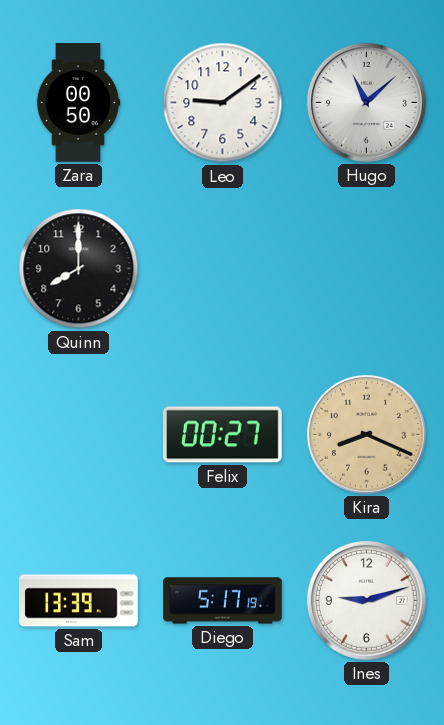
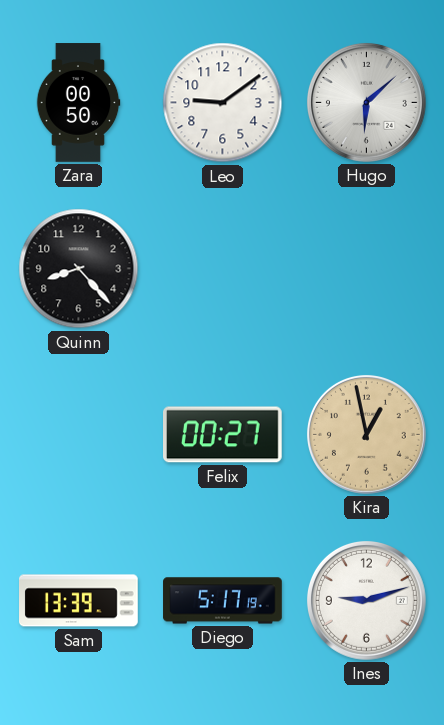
Hugo: 11:08 -> 6:08
Quinn: 8:00 -> 8:23
Kira: 8:19 -> 12:58
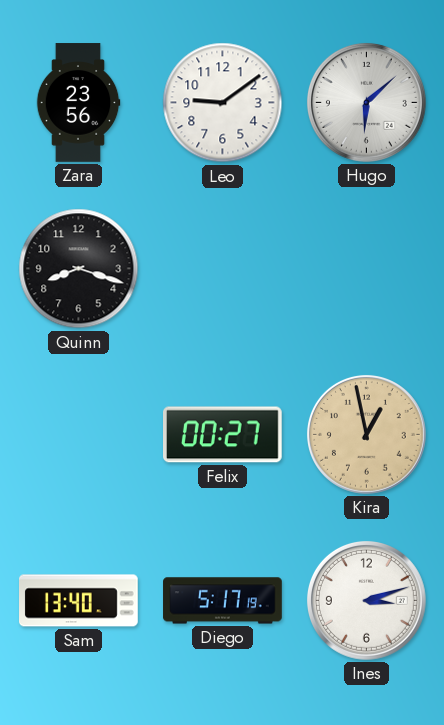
Zara: 00:50 -> 23:56
Quinn: 8:23 -> 8:18
Sam: 13:39 -> 13:40
Ines: 9:12 -> 3:12
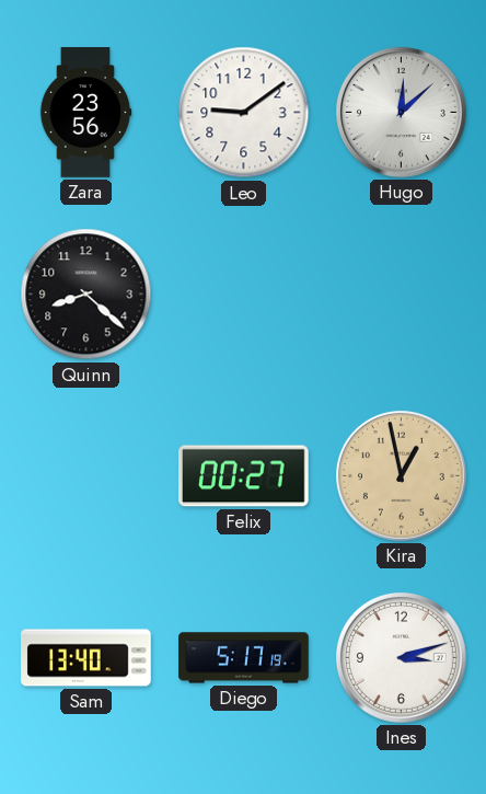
Hugo: 6:08 -> 12:08
Quinn: 8:18 -> 8:22
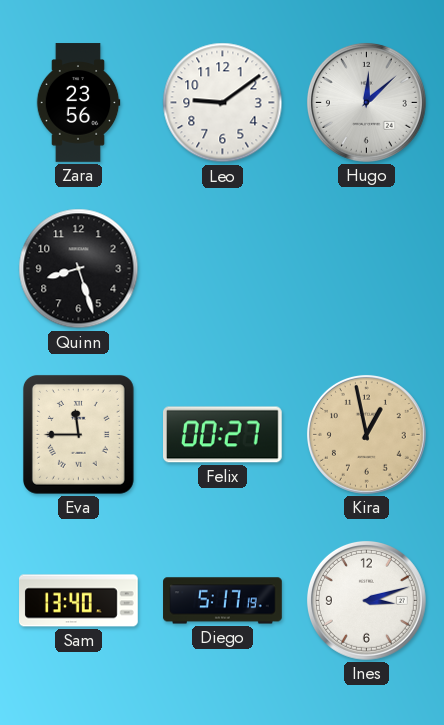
Quinn: 8:22 -> 8:27
Eva: none -> 11:45
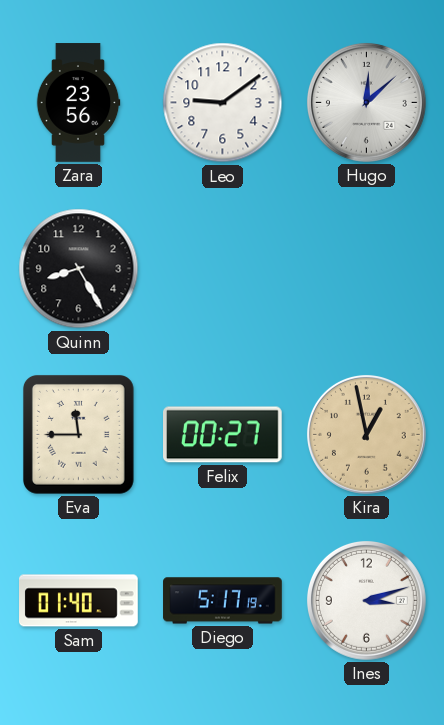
Quinn: 8:27 -> 8:25
Sam: 13:40 -> 01:40
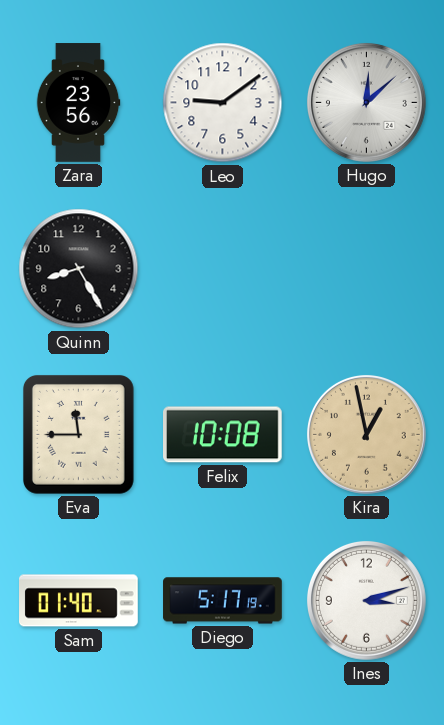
Felix: 00:27 -> 10:08
